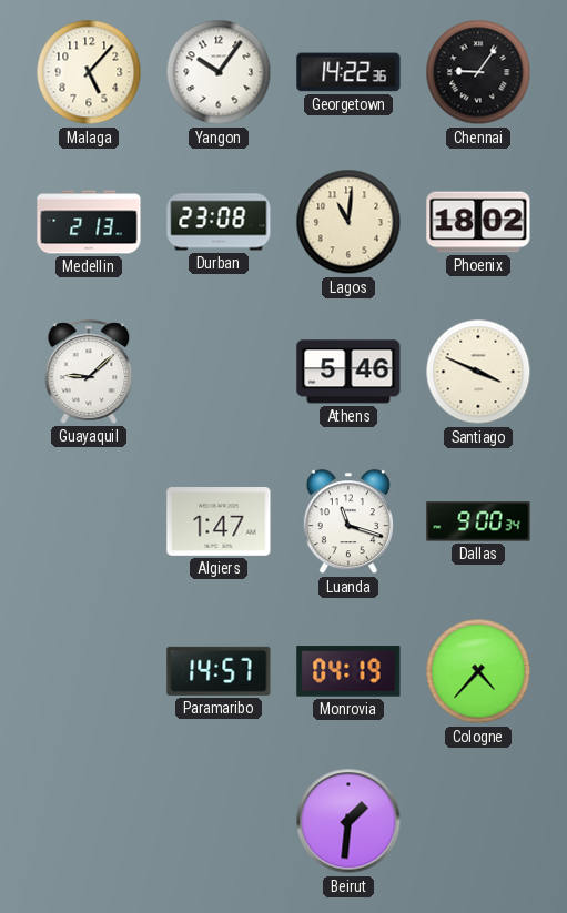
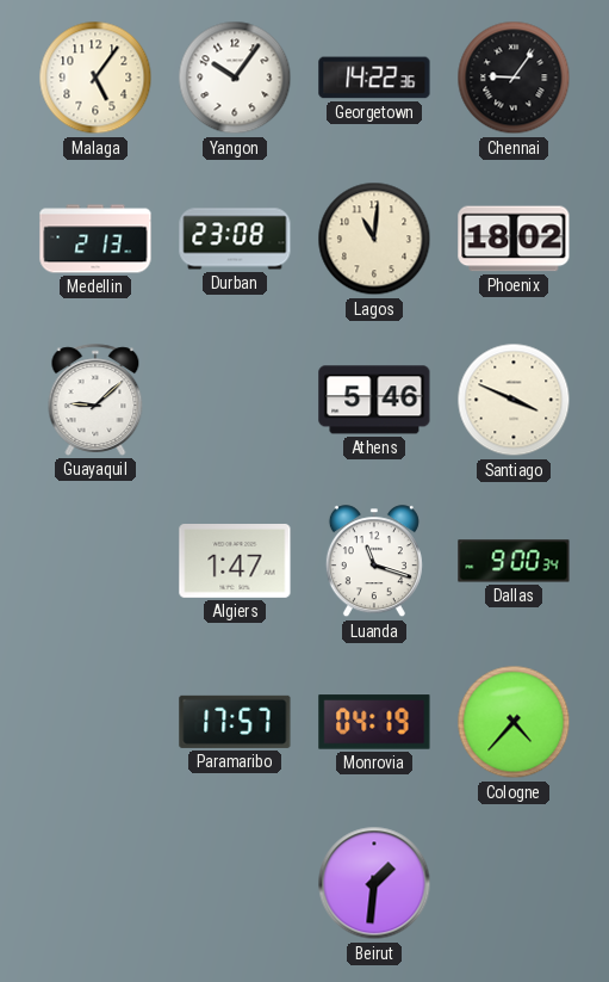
Malaga: 5:07 -> 5:06
Paramaribo: 14:57 -> 17:57
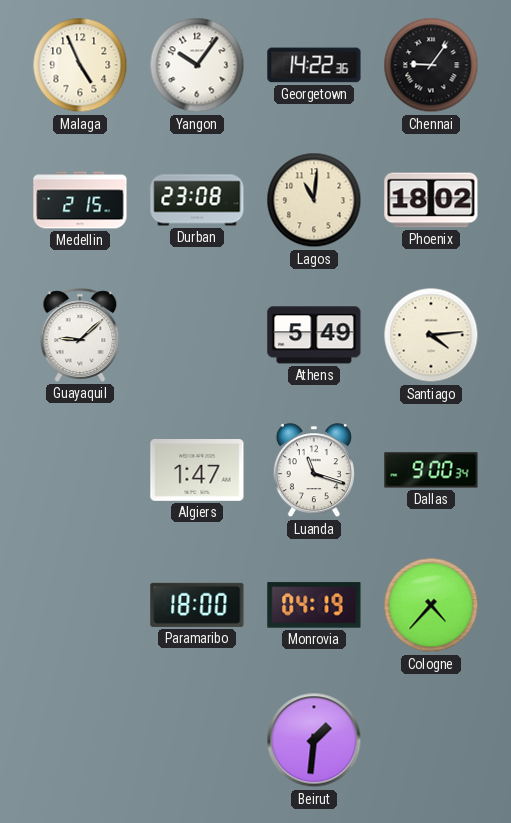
Malaga: 5:06 -> 4:56
Medellin: 2:13 -> 2:15
Athens: 5:46 -> 5:49
Santiago: 3:49 -> 4:14
Paramaribo: 17:57 -> 18:00
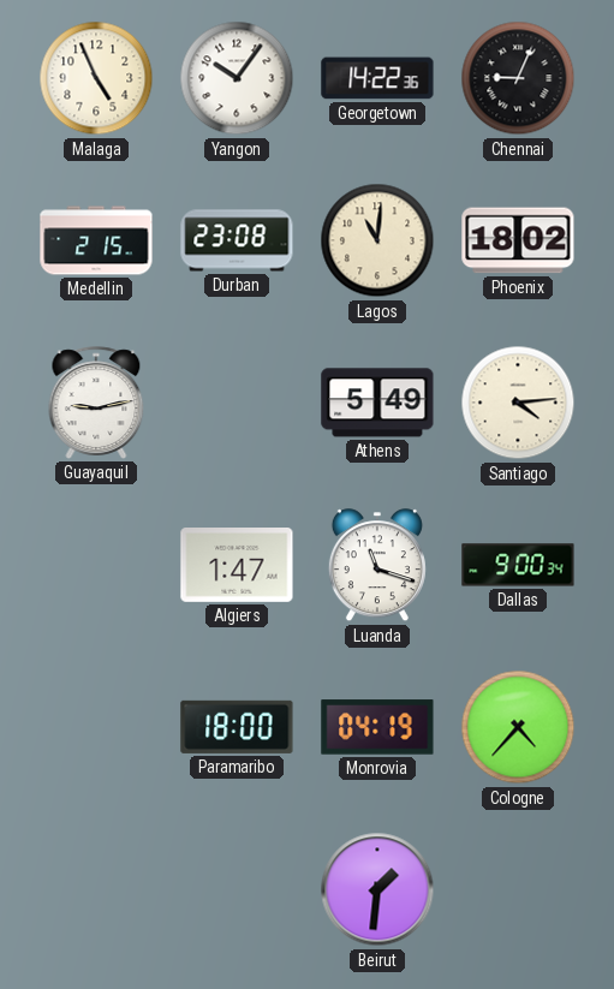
Chennai: 9:06 -> 9:04
Guayaquil: 9:08 -> 9:13
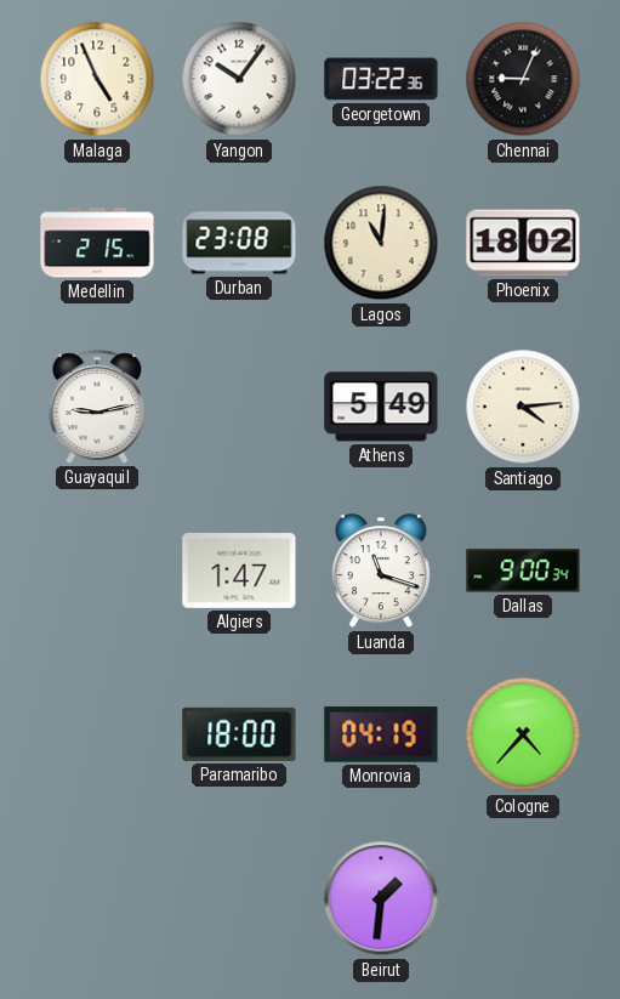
Georgetown: 14:22 -> 03:22
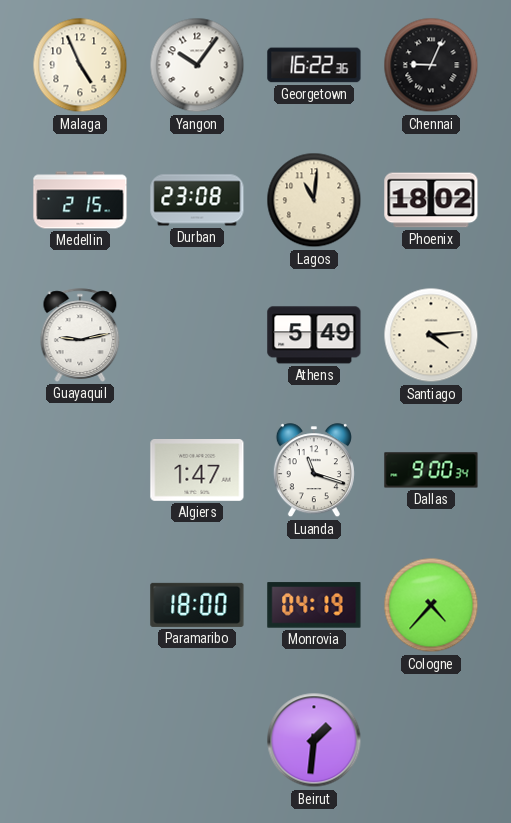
Georgetown: 03:22 -> 16:22
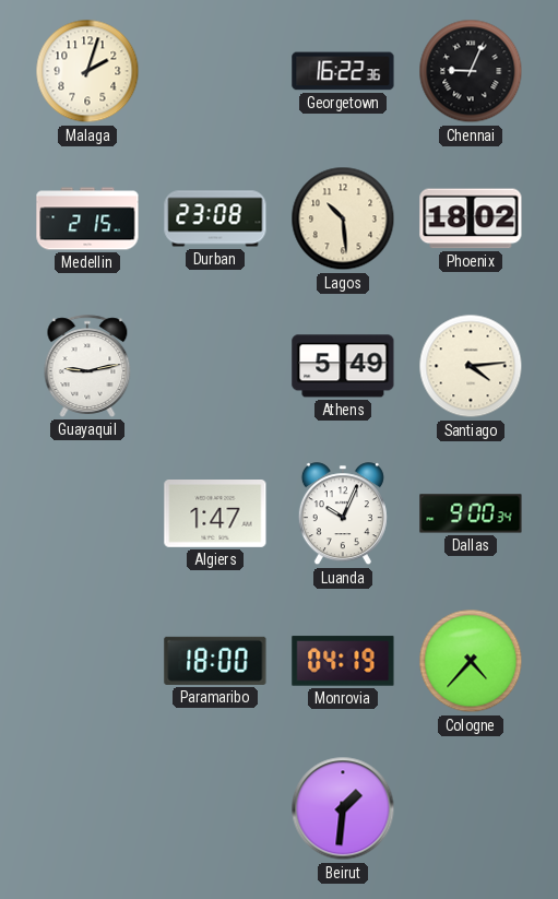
Malaga: 4:56 -> 2:03
Yangon: 10:06 -> none
Lagos: 11:01 -> 10:29
Luanda: 11:18 -> 10:04
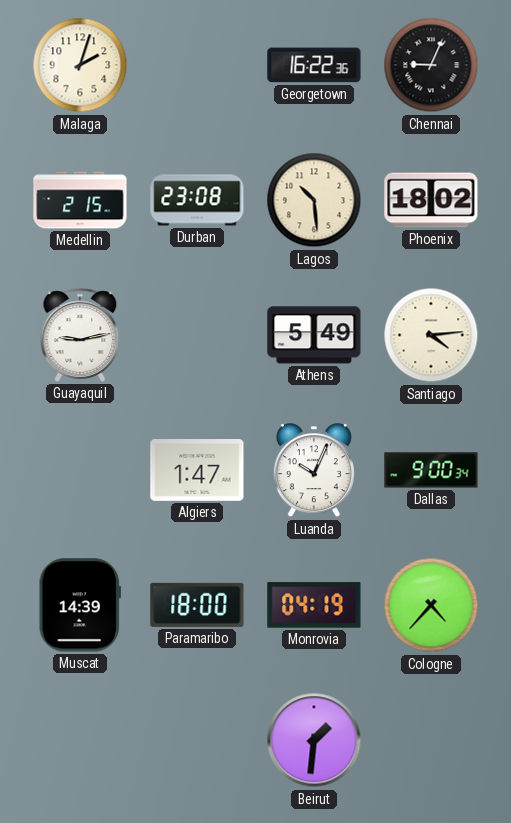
Muscat: none -> 14:39
